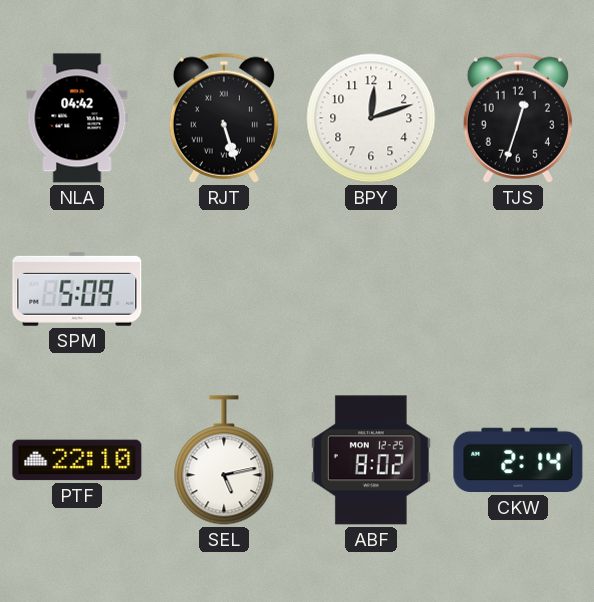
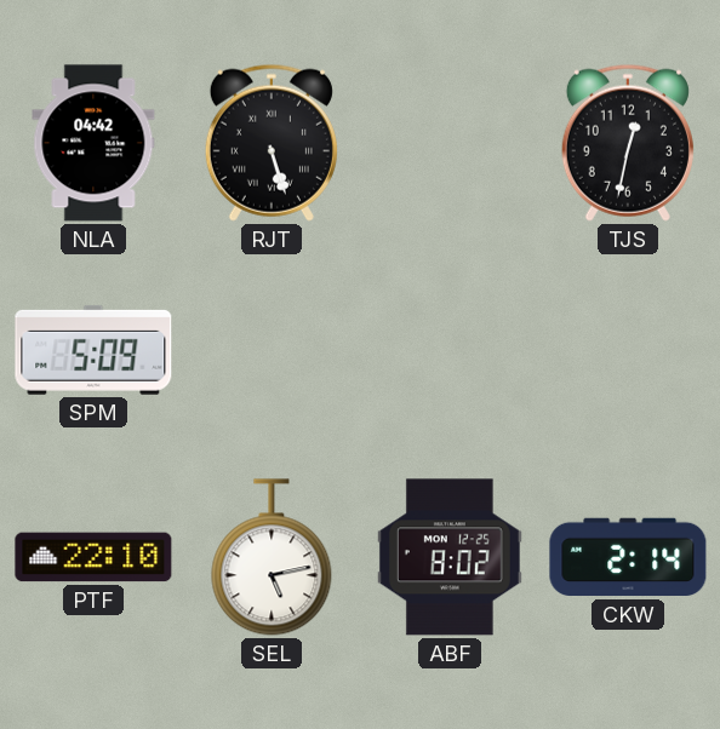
BPY: 12:12 -> none
TJS: 12:33 -> 12:32
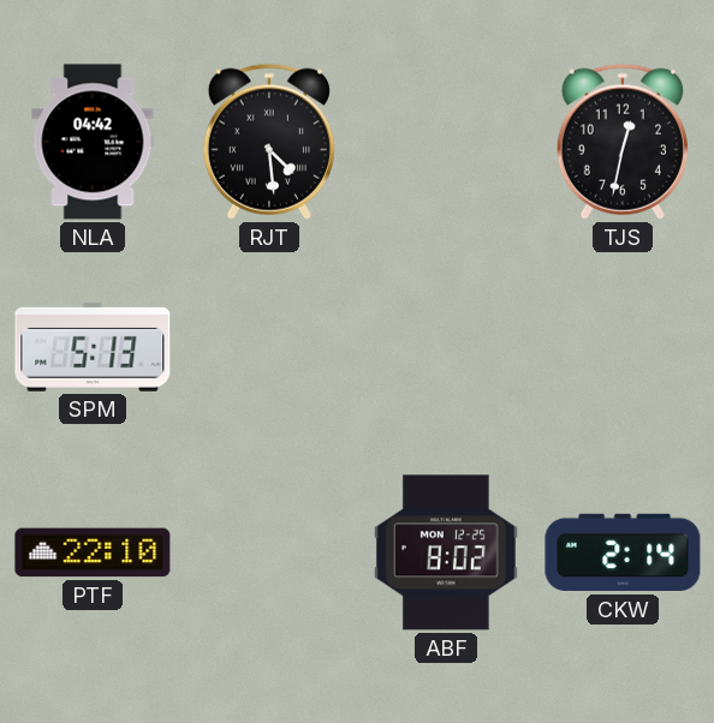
RJT: 5:27 -> 4:29
SPM: 5:09 -> 5:13
SEL: 5:13 -> none
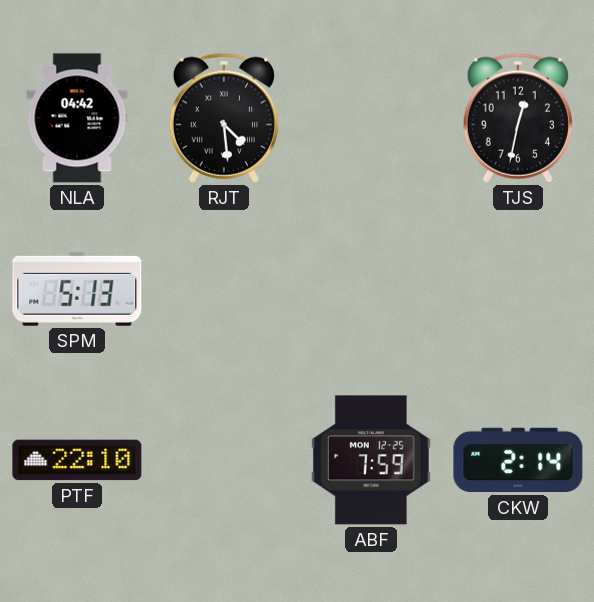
ABF: 8:02 -> 7:59
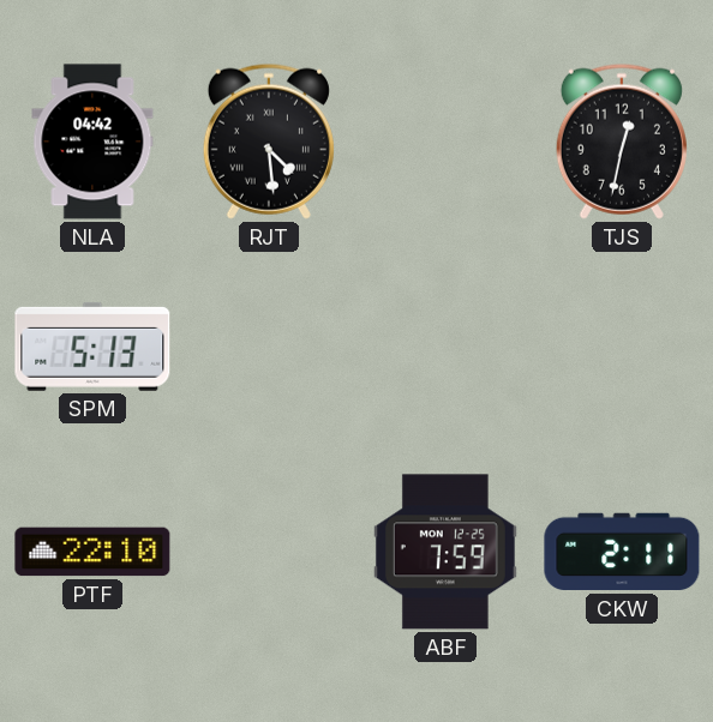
CKW: 2:14 -> 2:11
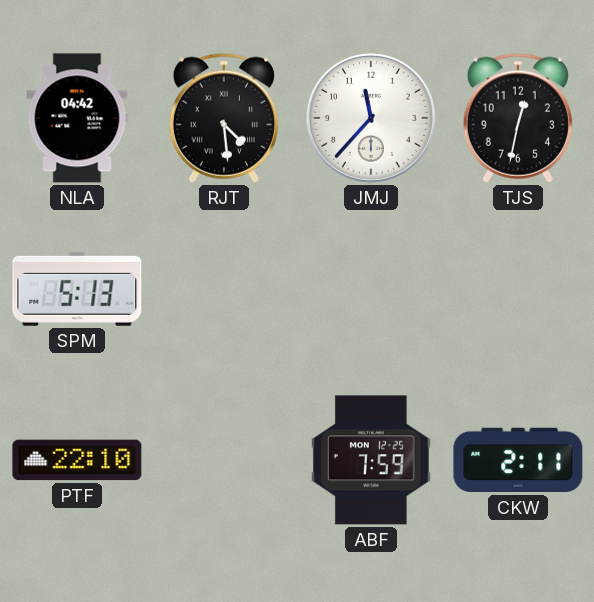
JMJ: none -> 11:37
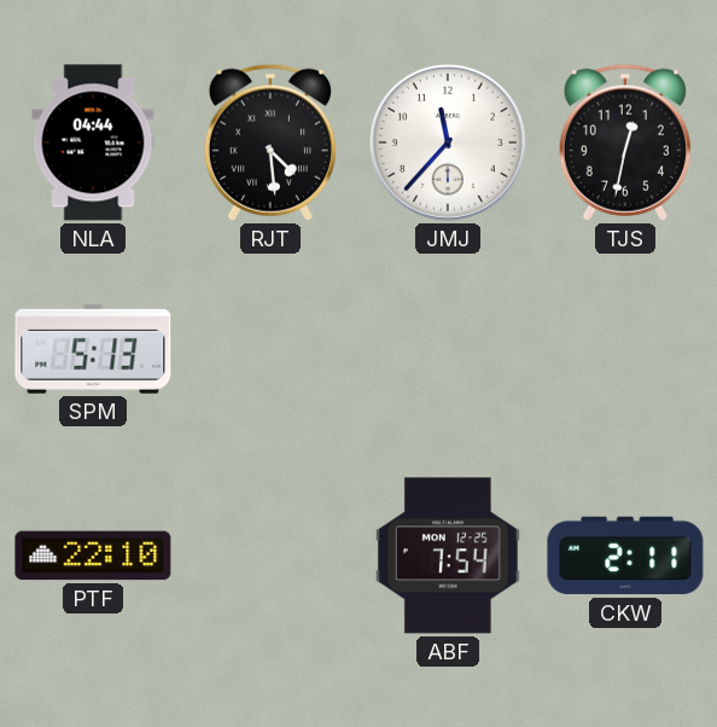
NLA: 04:42 -> 04:44
ABF: 7:59 -> 7:54
